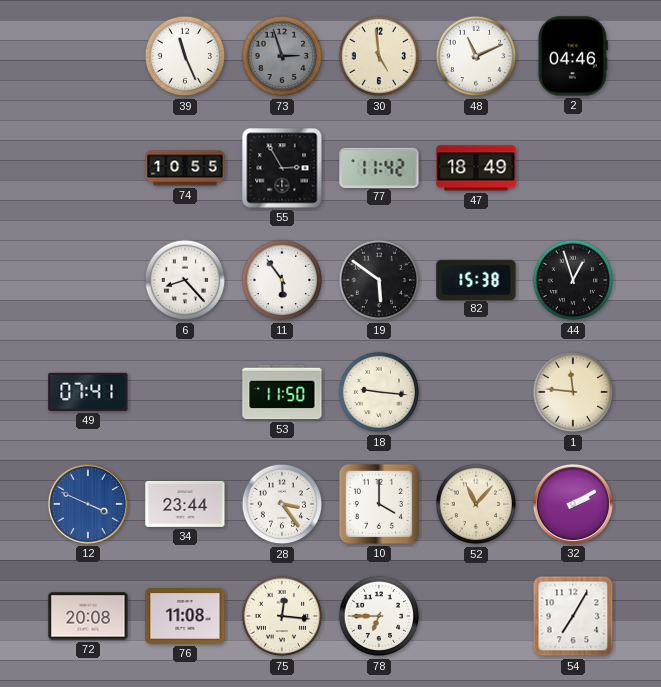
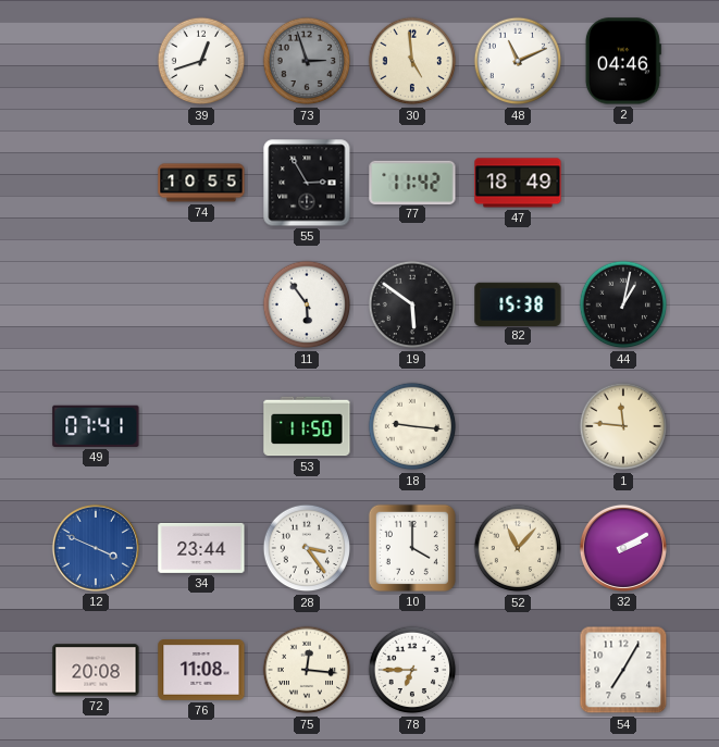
39: 11:26 -> 12:42
6: 8:23 -> none
44: 12:57 -> 1:02
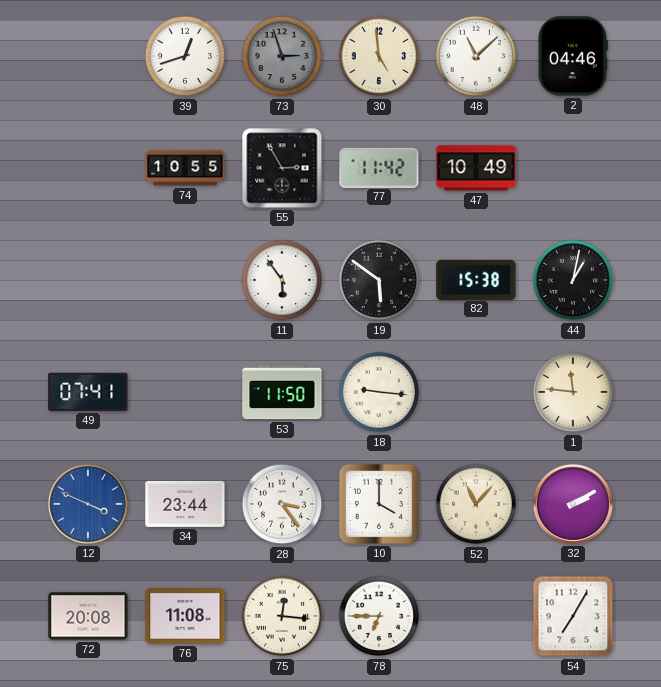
48: 11:11 -> 11:08
47: 18:49 -> 10:49
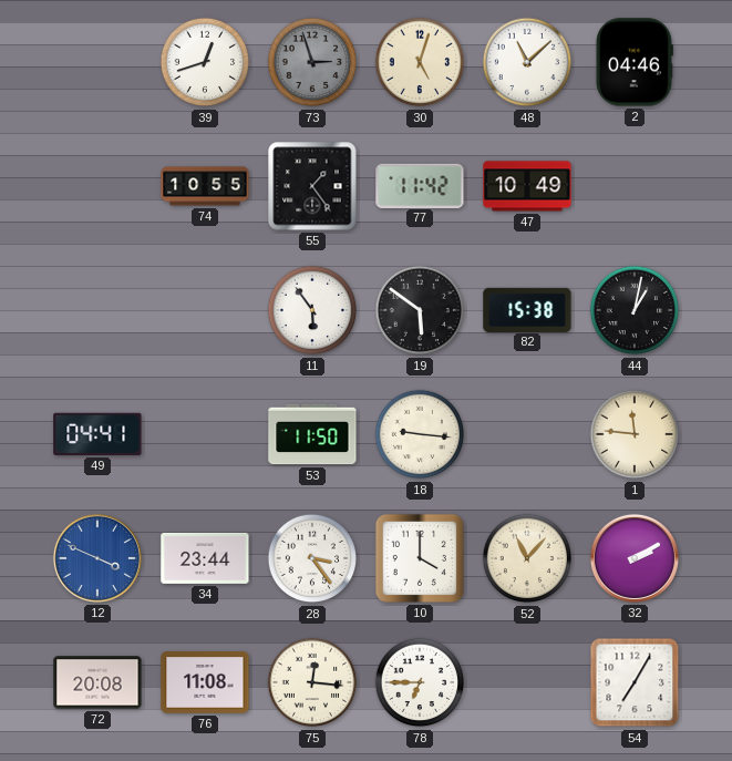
30: 4:59 -> 5:03
55: 2:55 -> 1:24
49: 07:41 -> 04:41
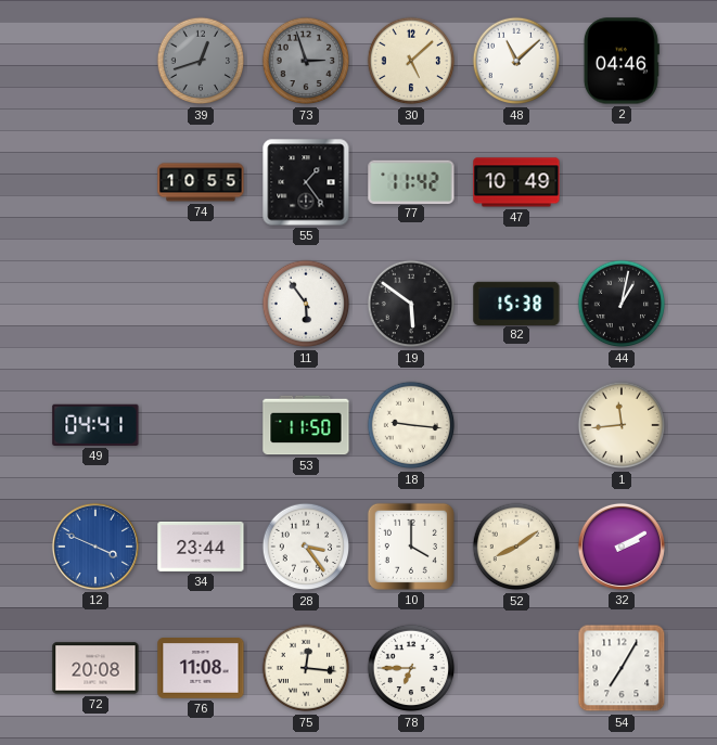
39 dial: white -> grey
30: 5:03 -> 5:08
1: 11:46 -> 11:44
52: 11:07 -> 8:09
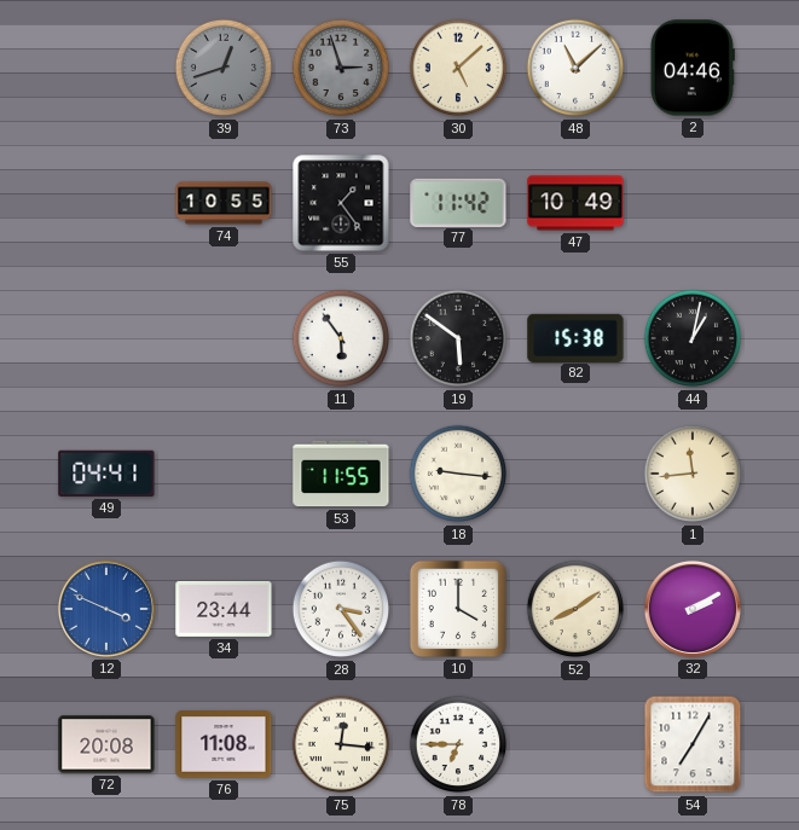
53: 11:50 -> 11:55
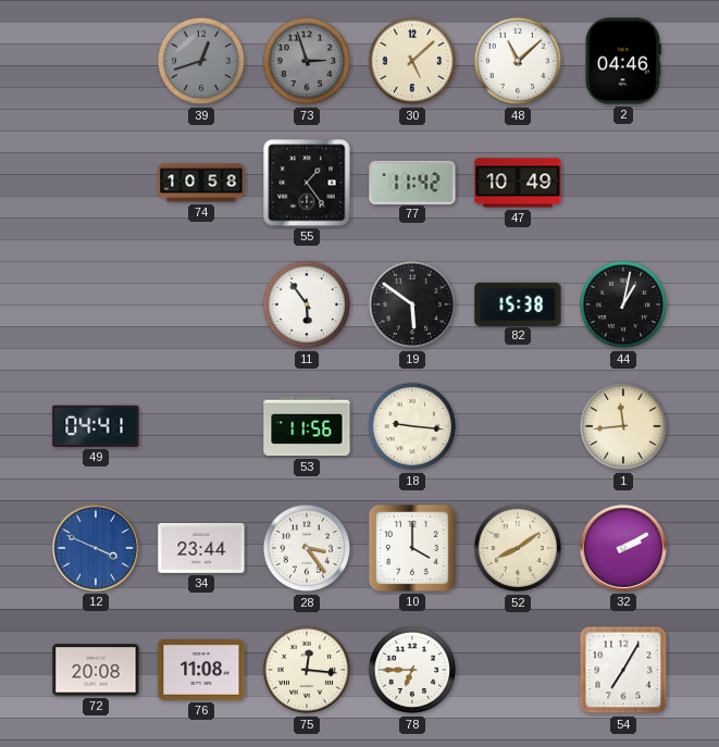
74: 10:55 -> 10:58
53: 11:55 -> 11:56
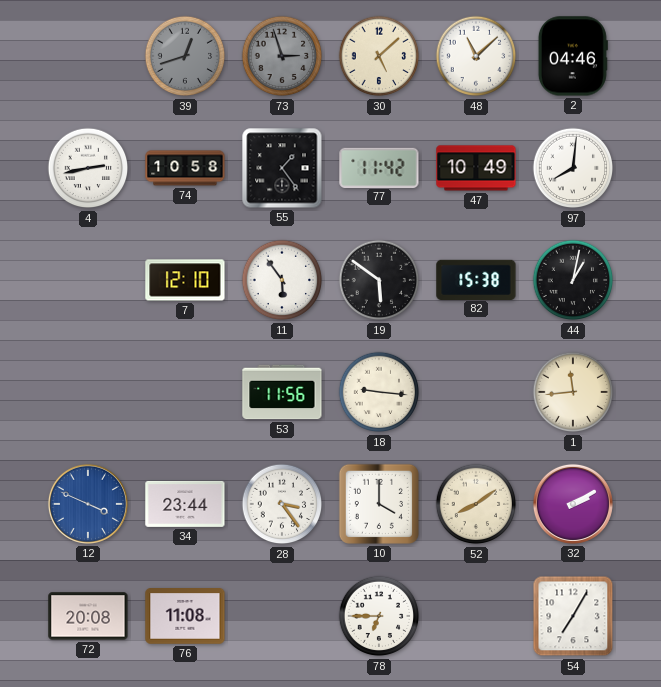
4: none -> 2:43
97: none -> 8:01
7: none -> 12:10
49: 04:41 -> none
75: 12:16 -> none
